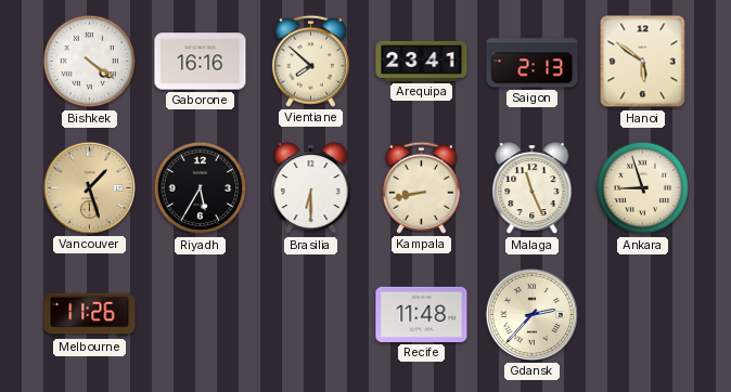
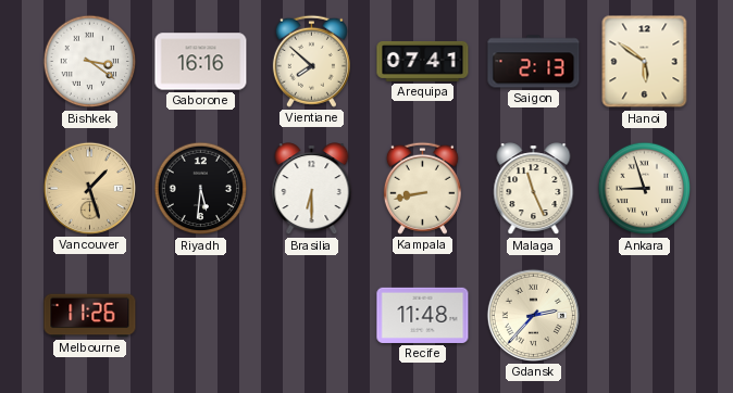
Bishkek: 4:21 -> 3:21
Arequipa: 23:41 -> 07:41
Riyadh: 5:35 -> 5:31
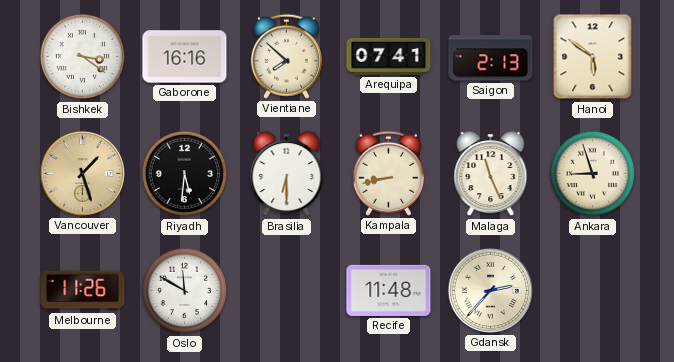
Oslo: none -> 11:50
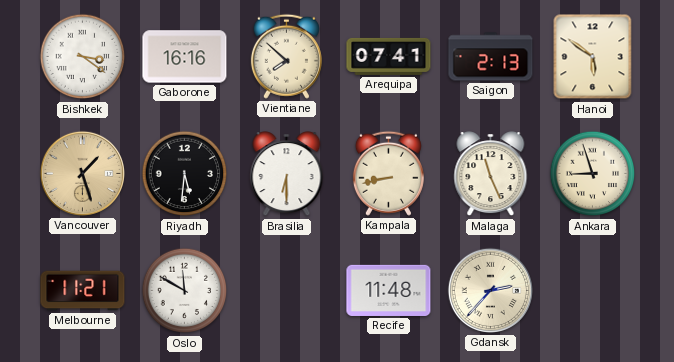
Melbourne: 11:26 -> 11:21
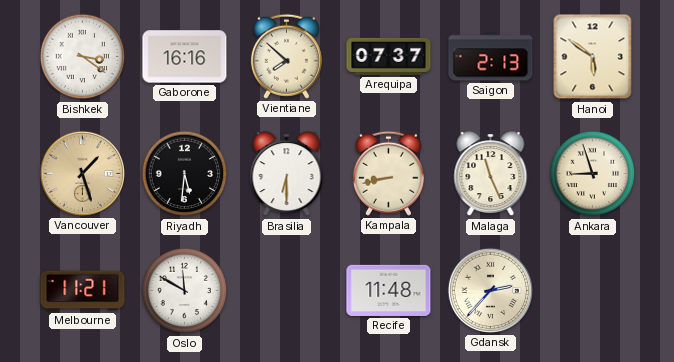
Arequipa: 07:41 -> 07:37
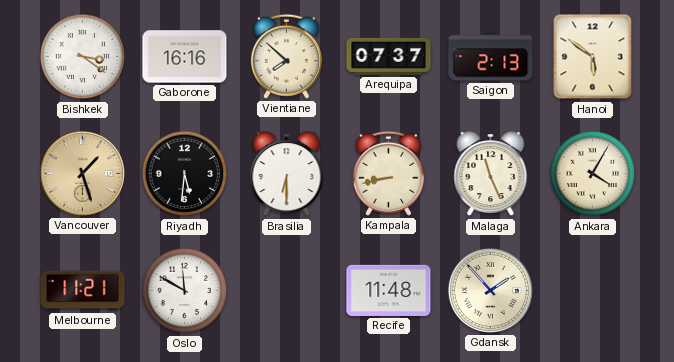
Ankara: 8:57 -> 4:05
Gdansk: 2:37 -> 1:53
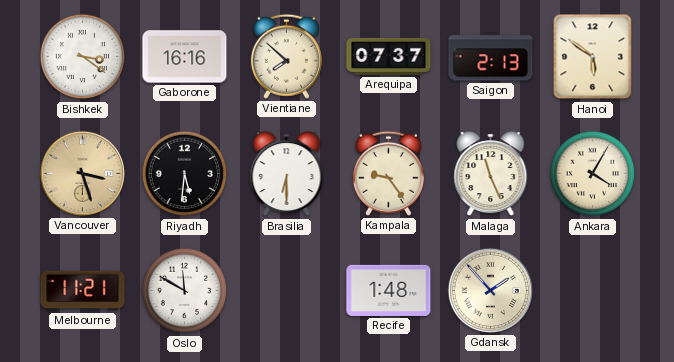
Vancouver: 1:27 -> 3:27
Kampala: 8:43 -> 9:24
Recife: 11:48 -> 1:48
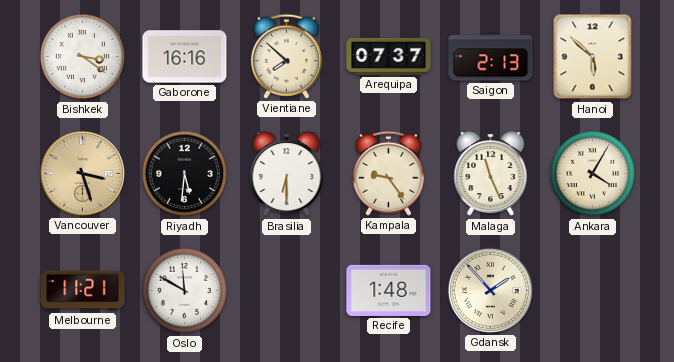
Hanoi: 5:51 -> 5:52
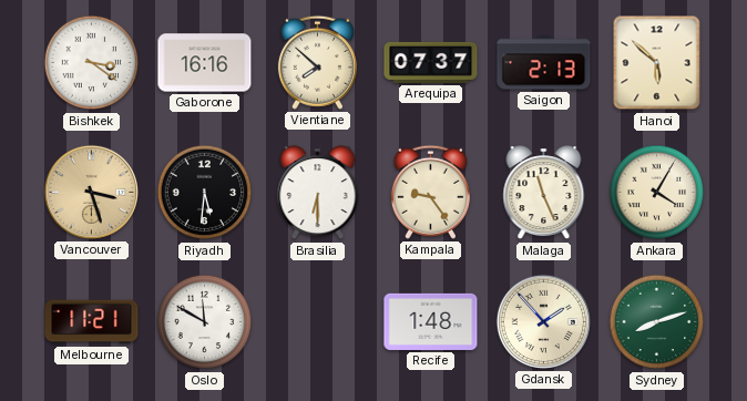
Sydney: none -> 8:12
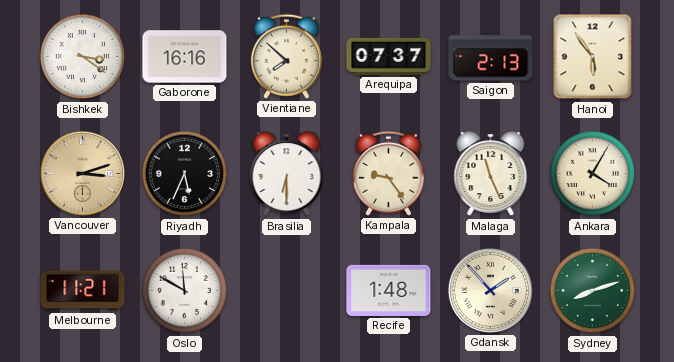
Hanoi: 5:52 -> 5:54
Vancouver: 3:27 -> 3:12
Riyadh: 5:31 -> 5:34
